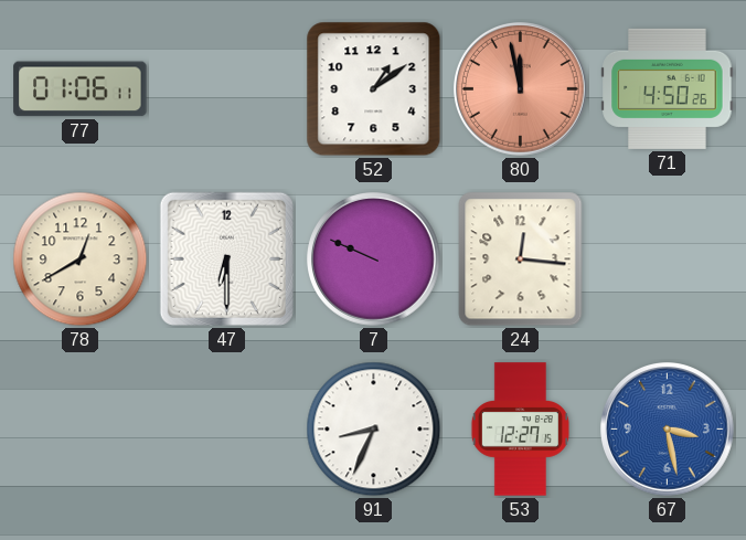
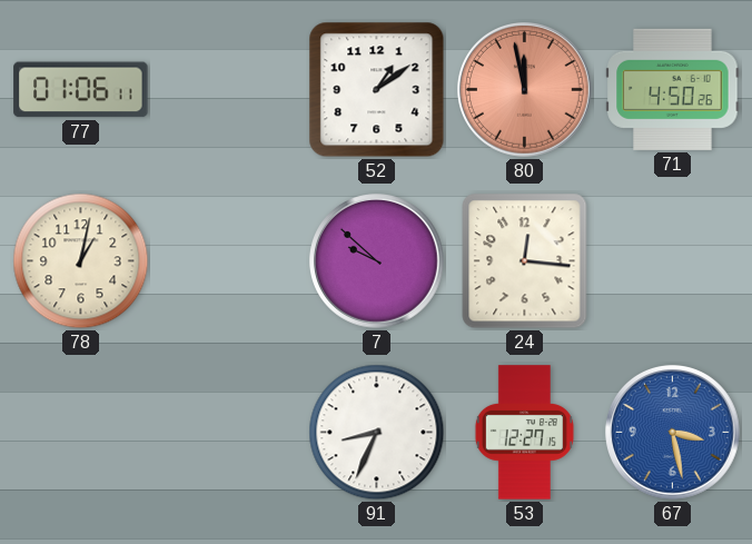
78: 12:40 -> 1:02
47: 6:30 -> none
7: 9:49 -> 9:52
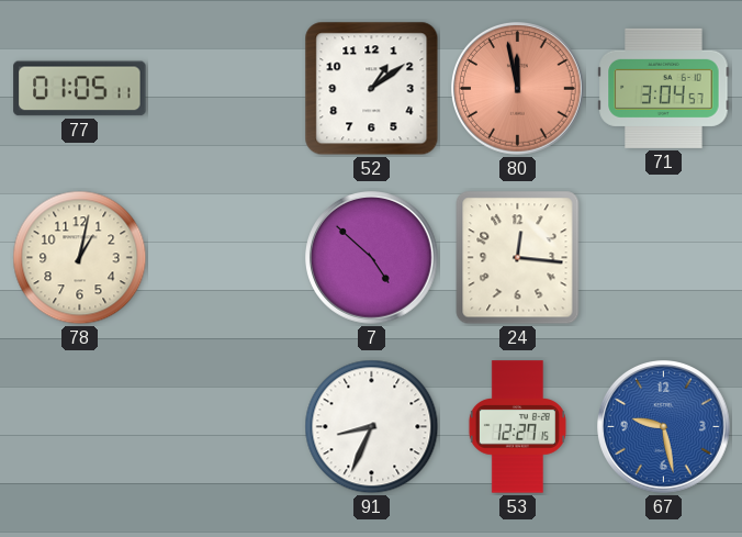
77: 01:06 -> 01:05
71: 4:50 -> 3:04
7: 9:52 -> 4:52
67: 3:28 -> 9:28
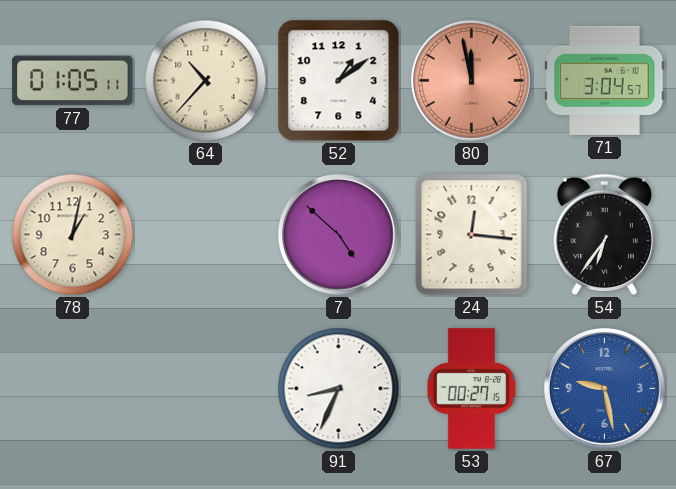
64: none -> 10:37
54: none -> 6:36
53: 12:27 -> 00:27
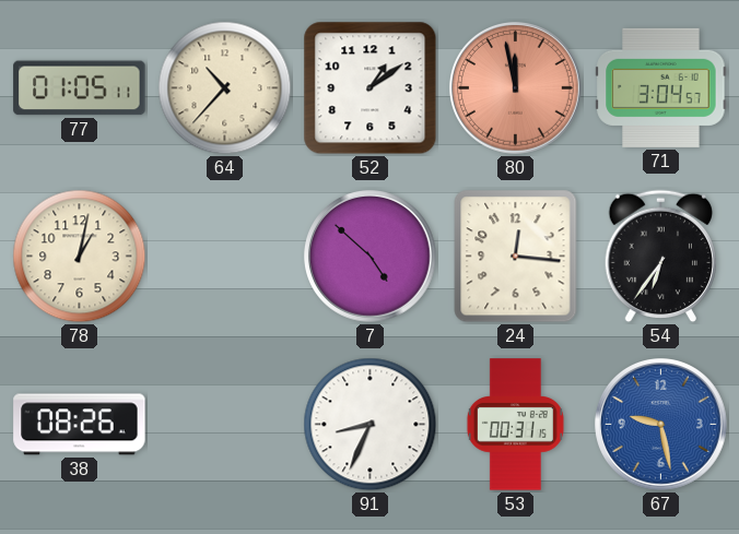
38: none -> 08:26
53: 00:27 -> 00:31
